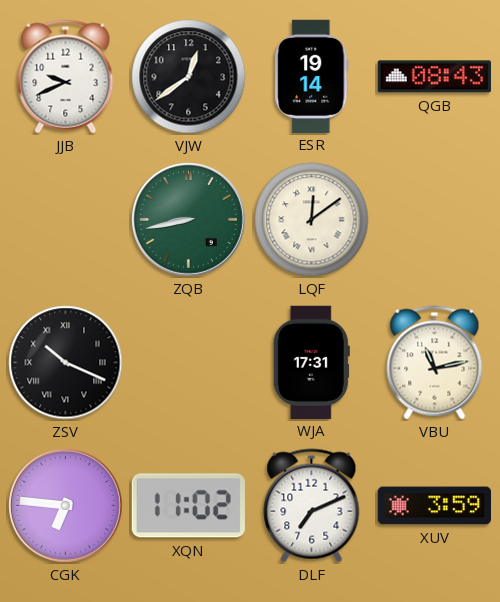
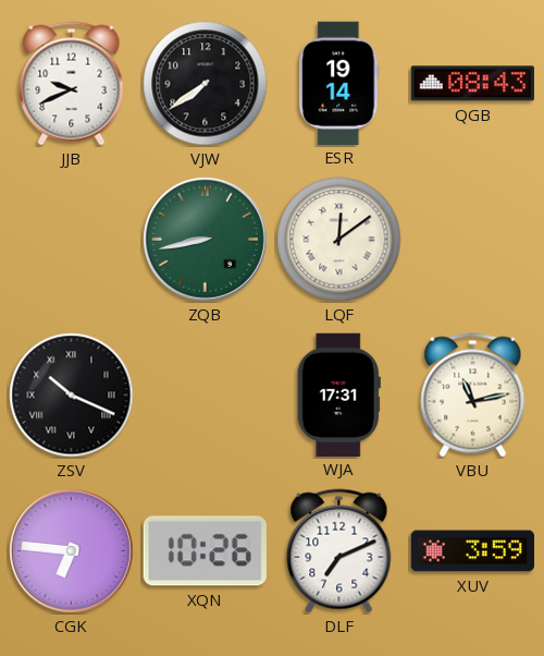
VJW: 12:39 -> 7:39
XQN: 11:02 -> 10:26
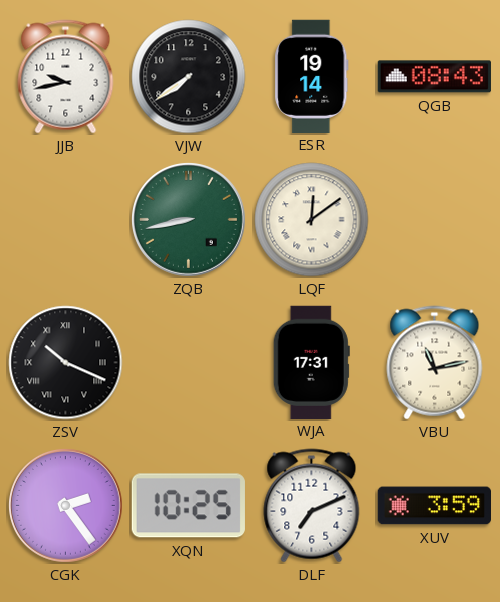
JJB: 9:41 -> 9:43
CGK: 6:46 -> 2:24
XQN: 10:26 -> 10:25
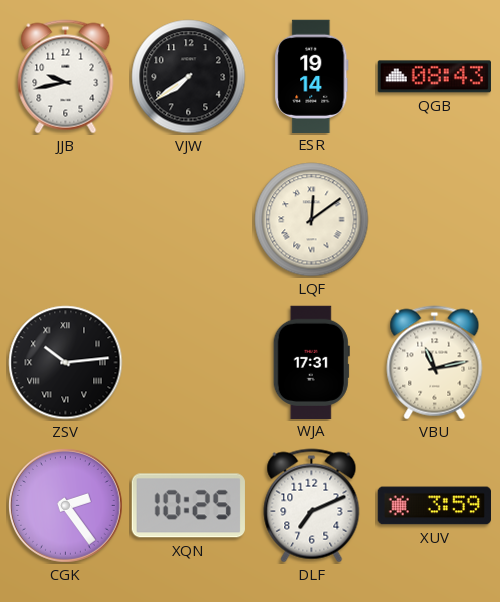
ZQB: 8:43 -> none
ZSV: 10:19 -> 10:14
